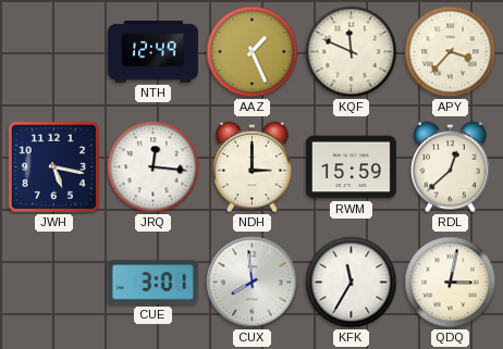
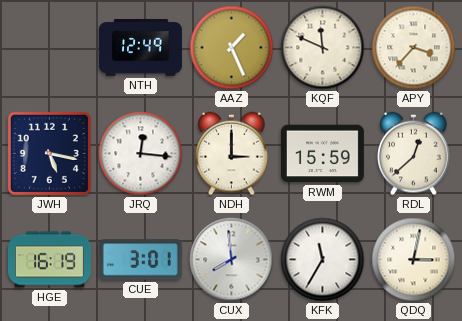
HGE: none -> 16:19
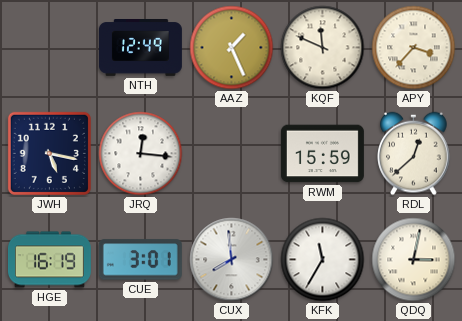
NDH: 3:00 -> none
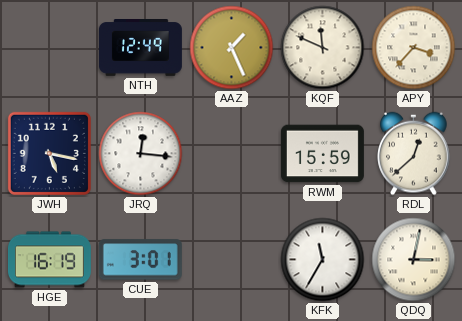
CUX: 7:59 -> none
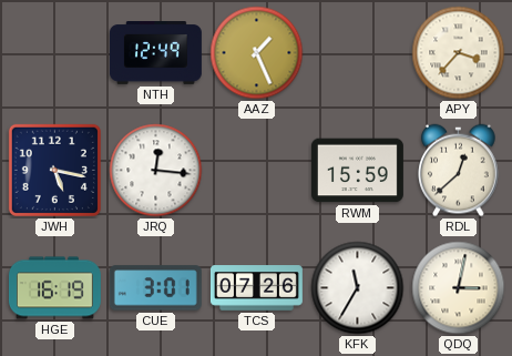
KQF: 11:49 -> none
TCS: none -> 07:26
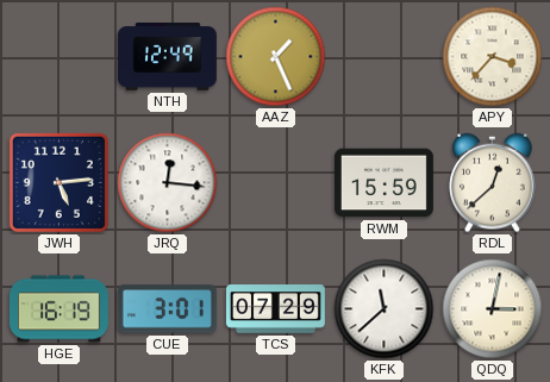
JWH: 5:17 -> 5:14
TCS: 07:26 -> 07:29
KFK: 11:35 -> 11:38
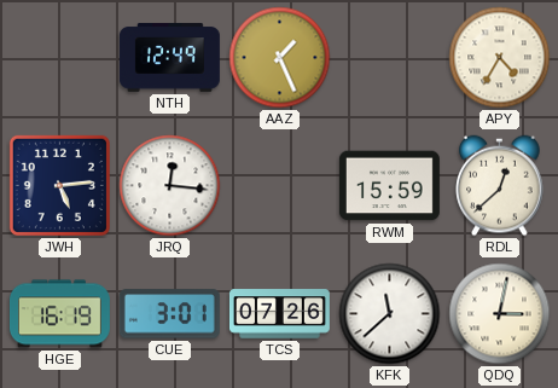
APY: 3:37 -> 4:35
TCS: 07:29 -> 07:26
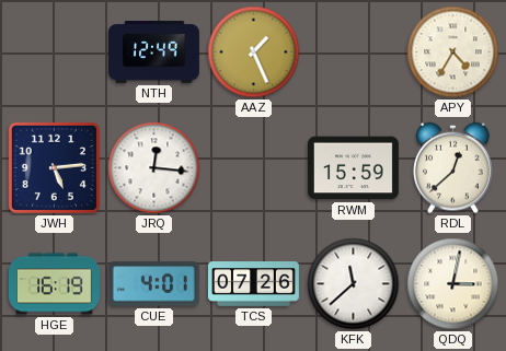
CUE: 3:01 -> 4:01
